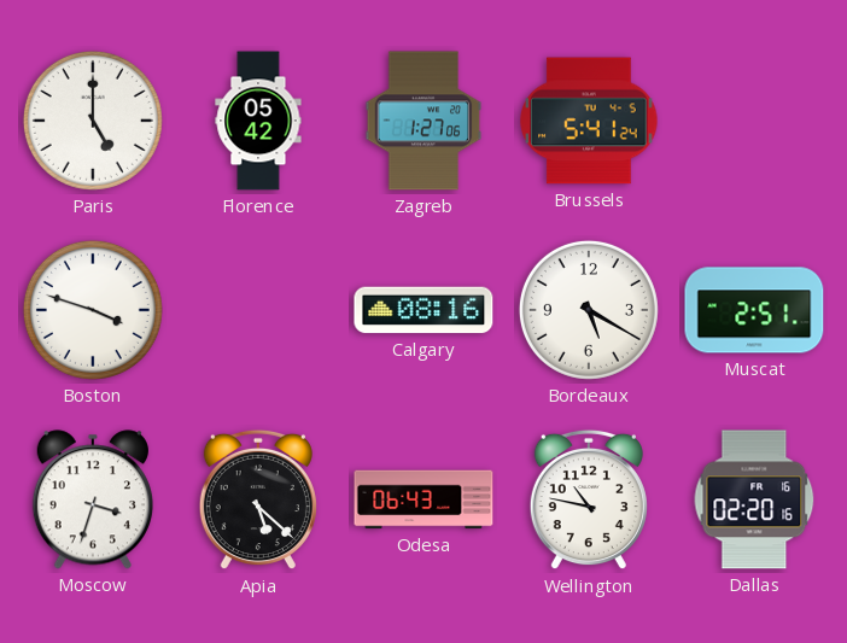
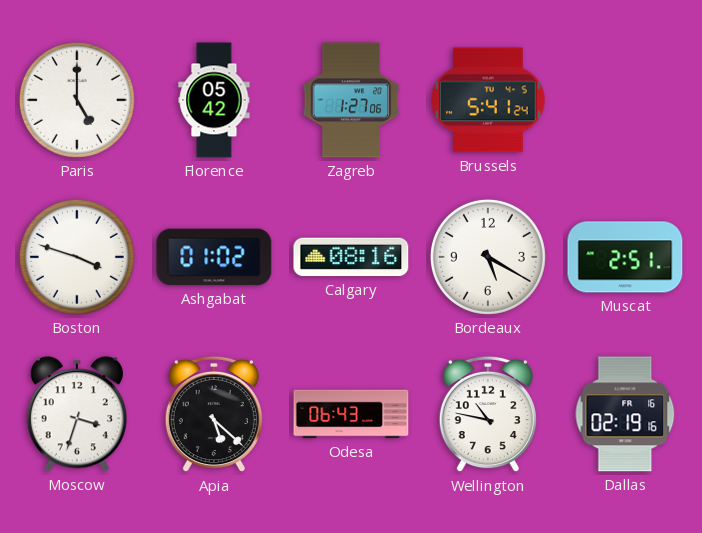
Ashgabat: none -> 01:02
Dallas: 02:20 -> 02:19
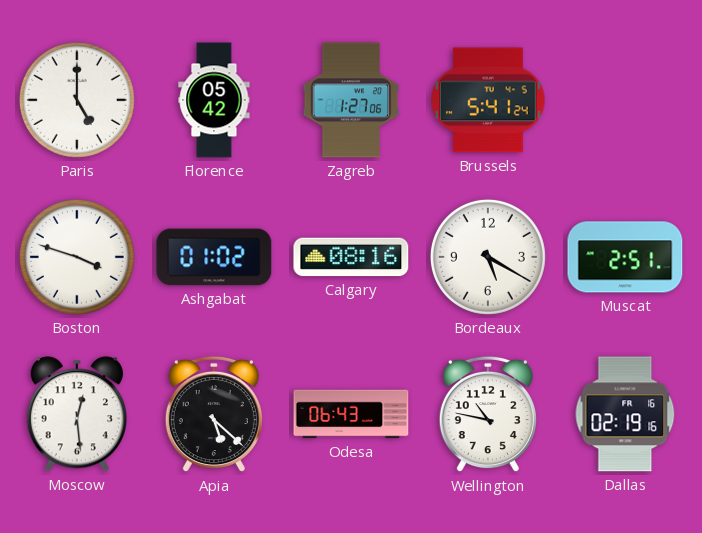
Moscow: 3:33 -> 12:29
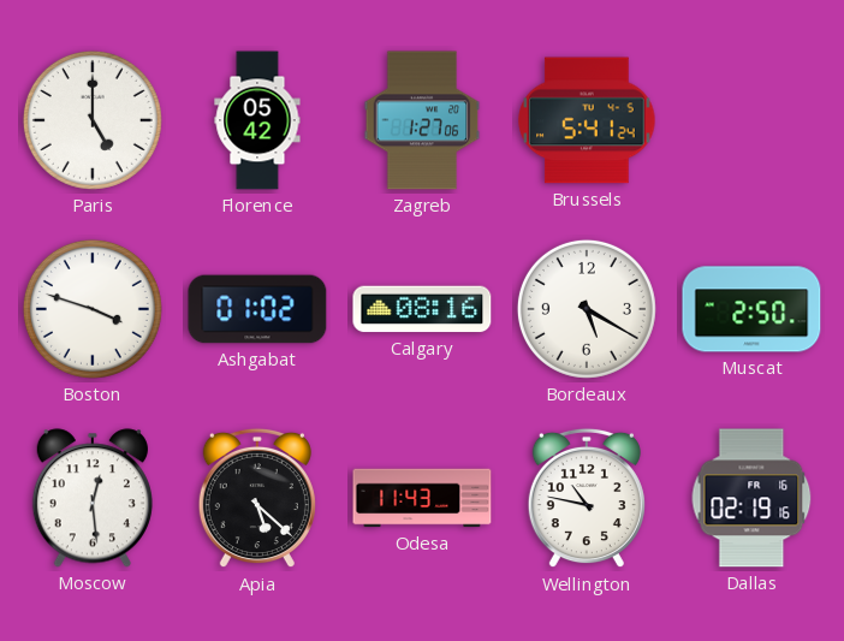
Muscat: 2:51 -> 2:50
Odesa: 06:43 -> 11:43
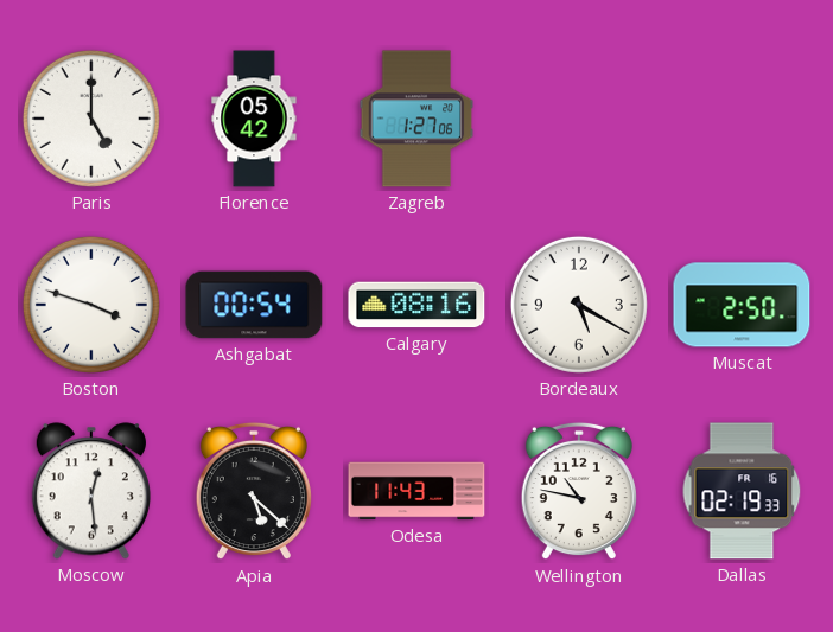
Brussels: 5:41 -> none
Ashgabat: 01:02 -> 00:54
Dallas: 02:19:16 -> 02:19:33
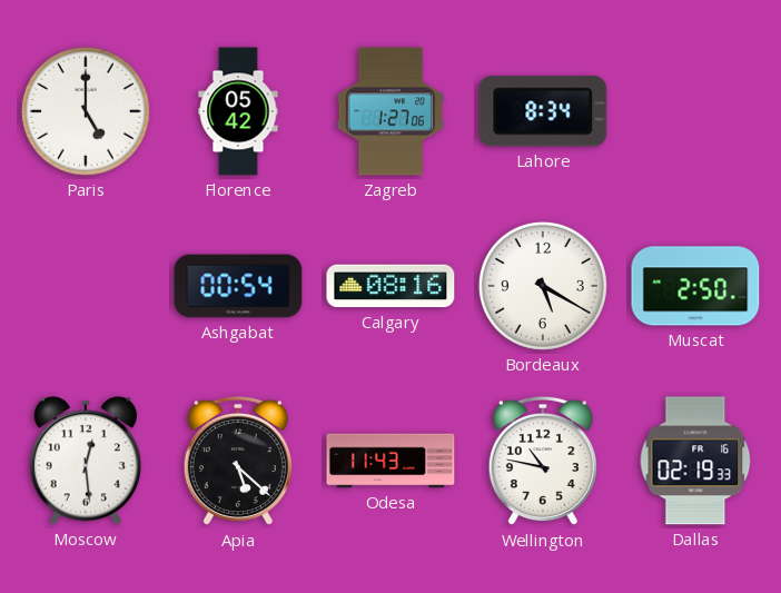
Lahore: none -> 8:34
Boston: 3:48 -> none
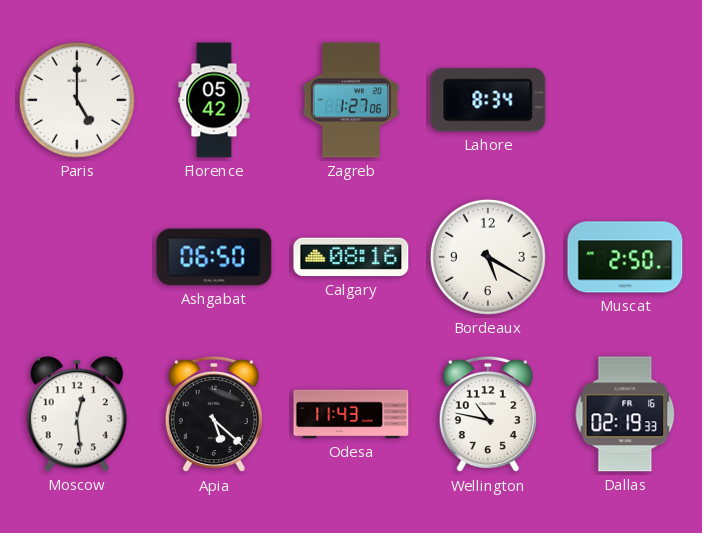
Ashgabat: 00:54 -> 06:50
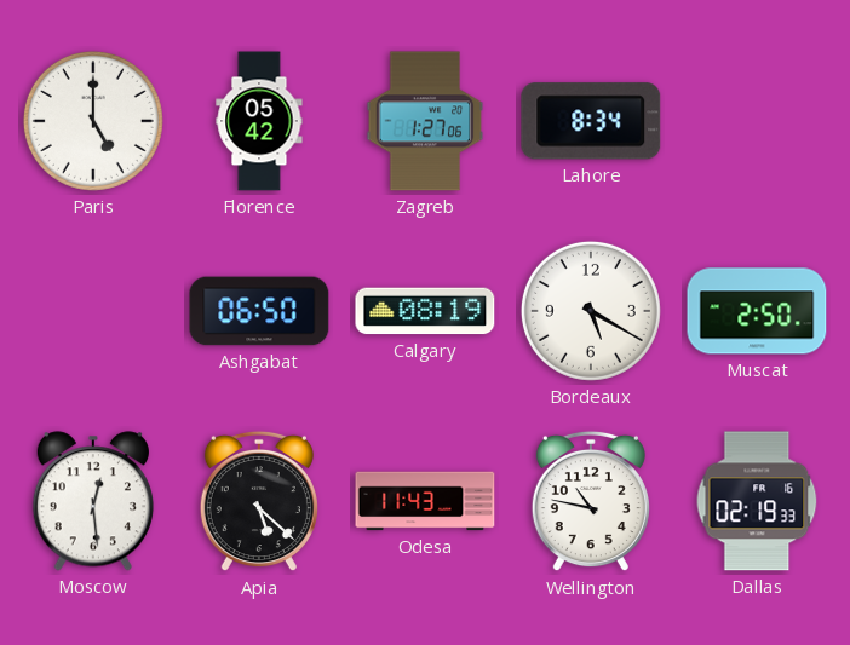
Calgary: 08:16 -> 08:19
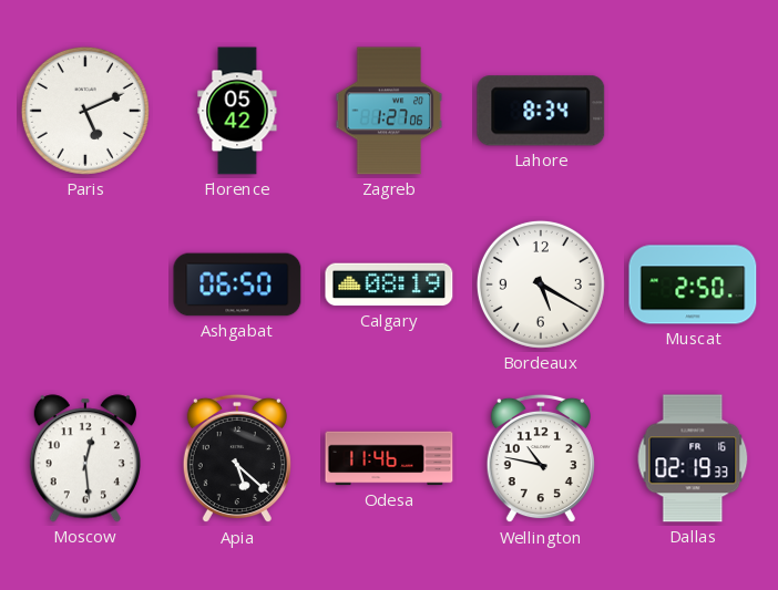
Paris: 5:00 -> 5:11
Odesa: 11:43 -> 11:46
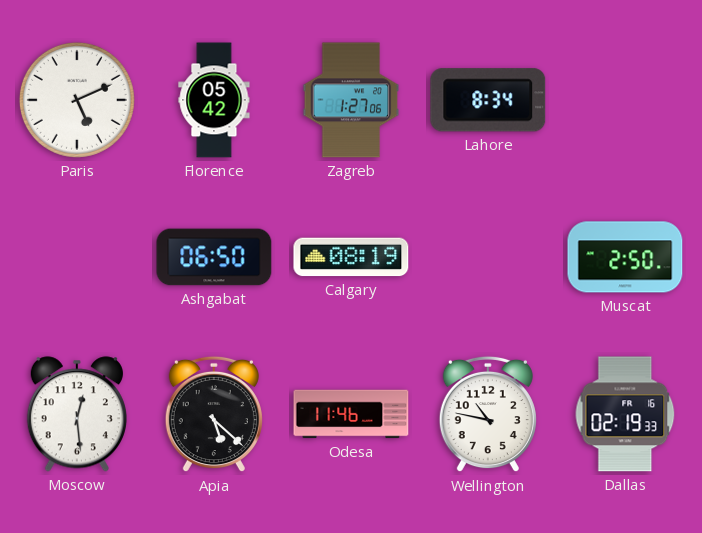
Bordeaux: 5:20 -> none
